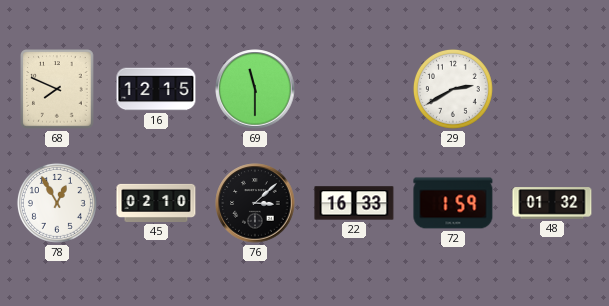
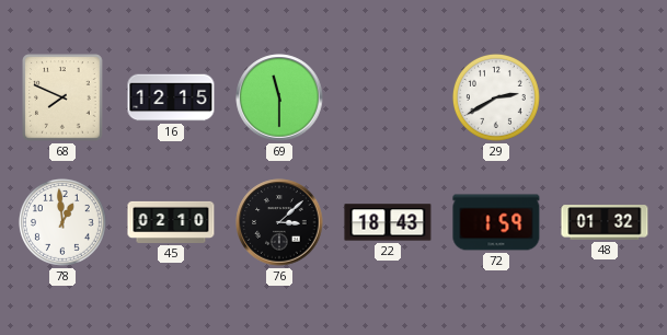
78: 12:55 -> 12:59
22: 16:33 -> 18:43
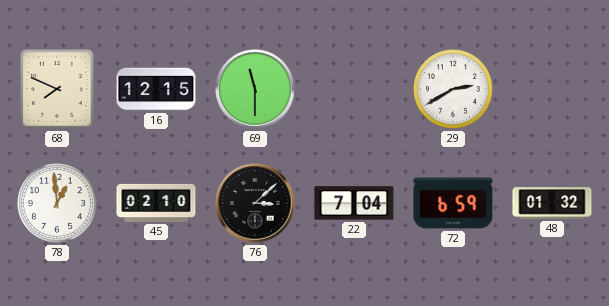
22: 18:43 -> 7:04
72: 1:59 -> 6:59
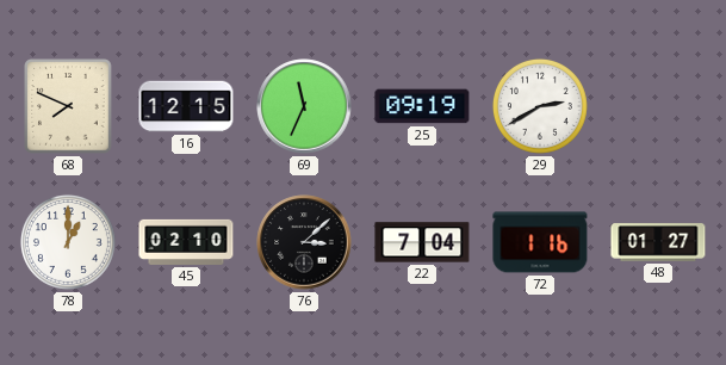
69: 11:30 -> 11:34
25: none -> 09:19
78: 12:59 -> 1:00
72: 6:59 -> 1:16
48: 01:32 -> 01:27
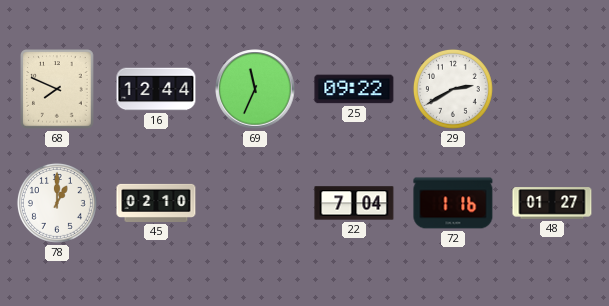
16: 12:15 -> 12:44
25: 09:19 -> 09:22
76: 3:08 -> none
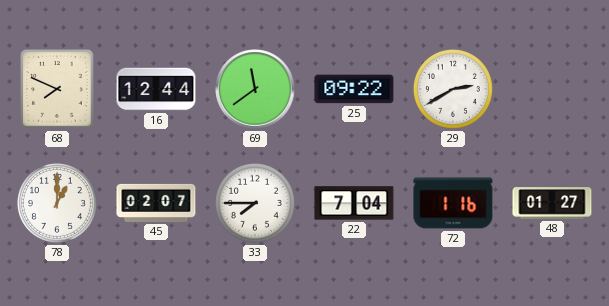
69: 11:34 -> 11:39
45: 02:10 -> 02:07
33: none -> 7:45
